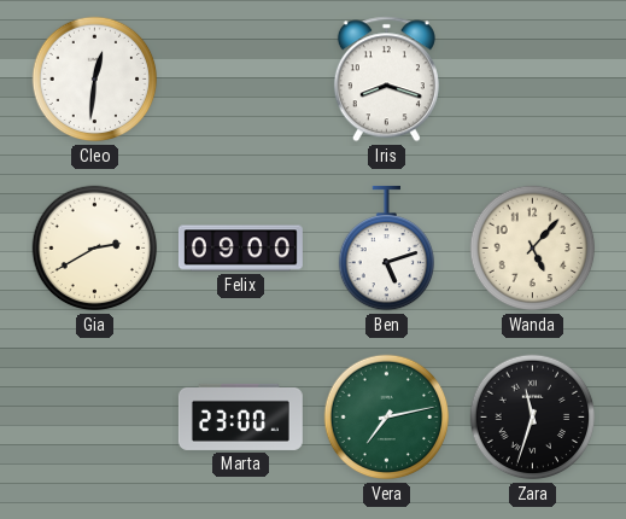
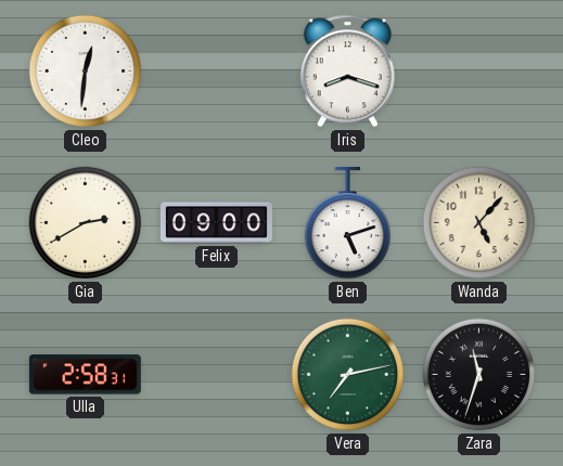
Ulla: none -> 2:58
Marta: 23:00 -> none
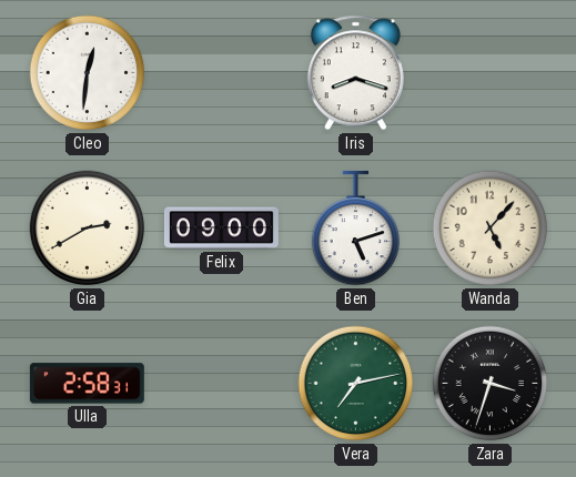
Zara: 11:33 -> 3:33
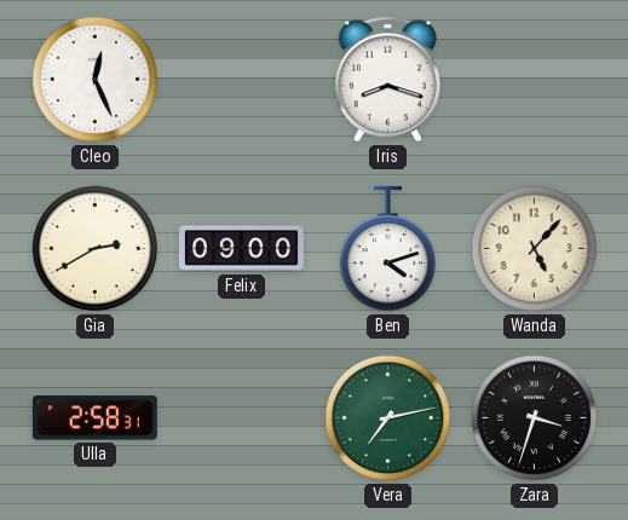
Cleo: 12:31 -> 12:26
Ben: 5:12 -> 4:12
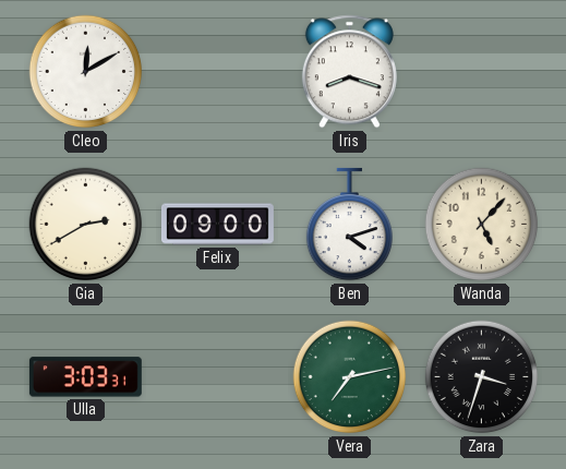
Cleo: 12:26 -> 12:10
Ulla: 2:58 -> 3:03
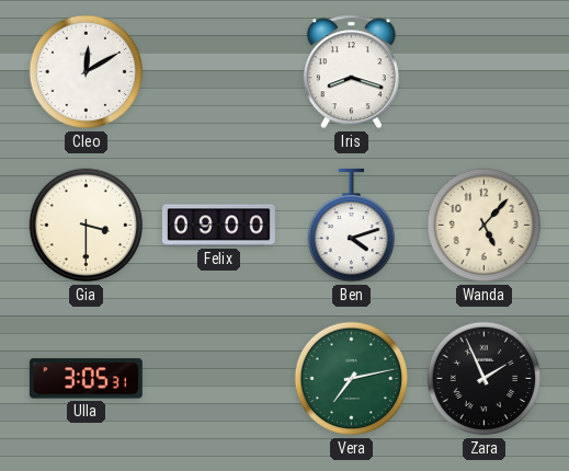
Gia: 2:40 -> 3:30
Ulla: 3:03 -> 3:05
Zara: 3:33 -> 1:56
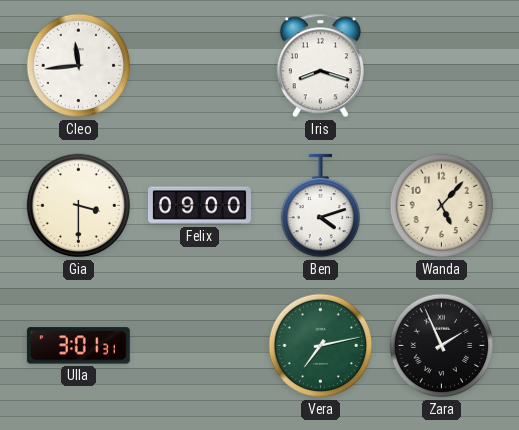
Cleo: 12:10 -> 11:44
Ulla: 3:05 -> 3:01
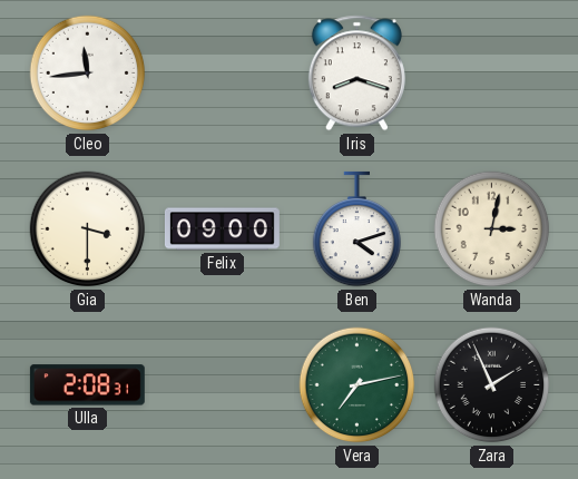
Wanda: 5:07 -> 3:02
Ulla: 3:01 -> 2:08
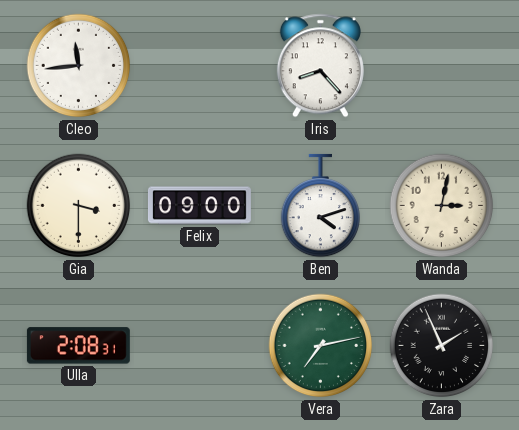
Iris: 8:18 -> 8:23
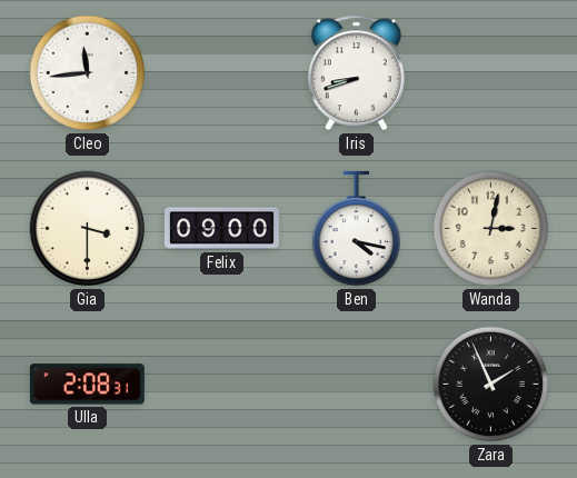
Iris: 8:23 -> 8:42
Ben: 4:12 -> 4:17
Vera: 7:13 -> none
